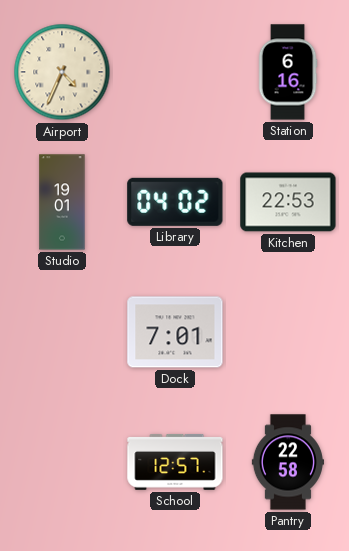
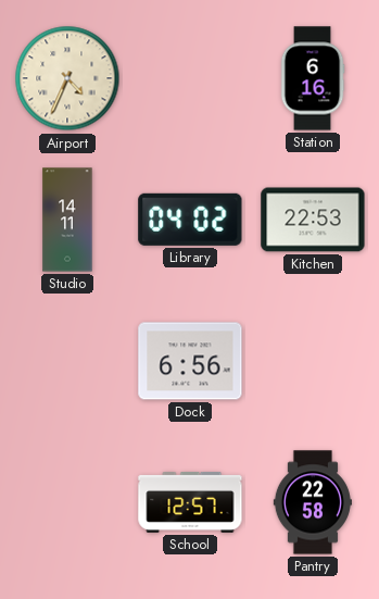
Studio: 19:01 -> 14:11
Dock: 7:01 -> 6:56
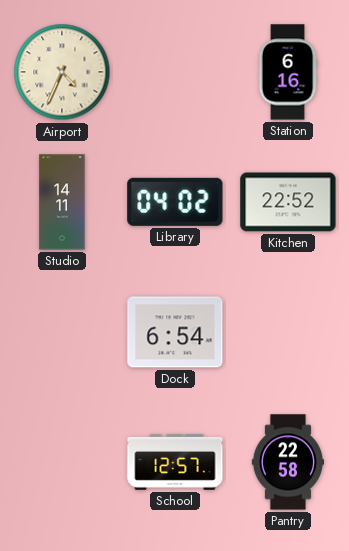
Kitchen: 22:53 -> 22:52
Dock: 6:56 -> 6:54
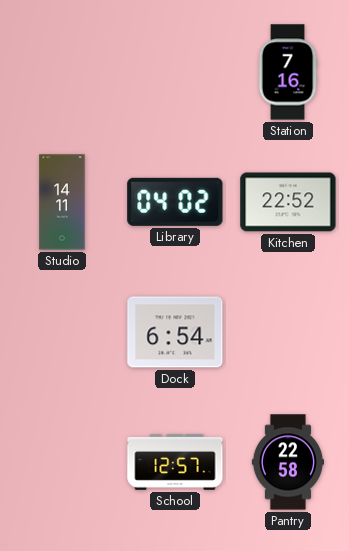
Airport: 4:34 -> none
Station: 6:16 -> 7:16
